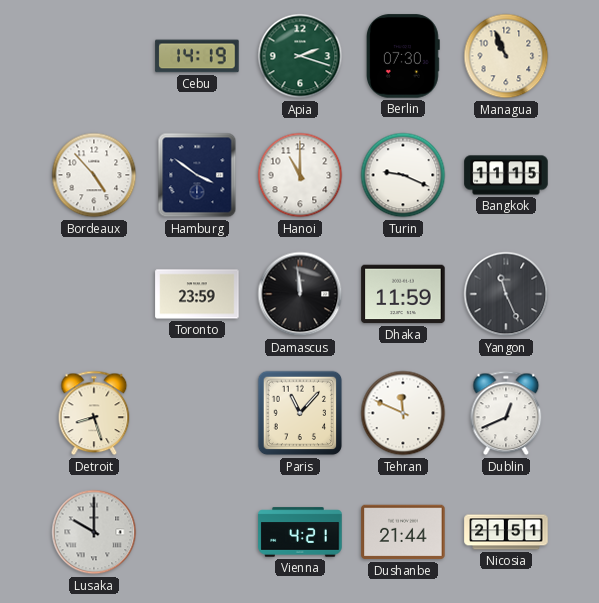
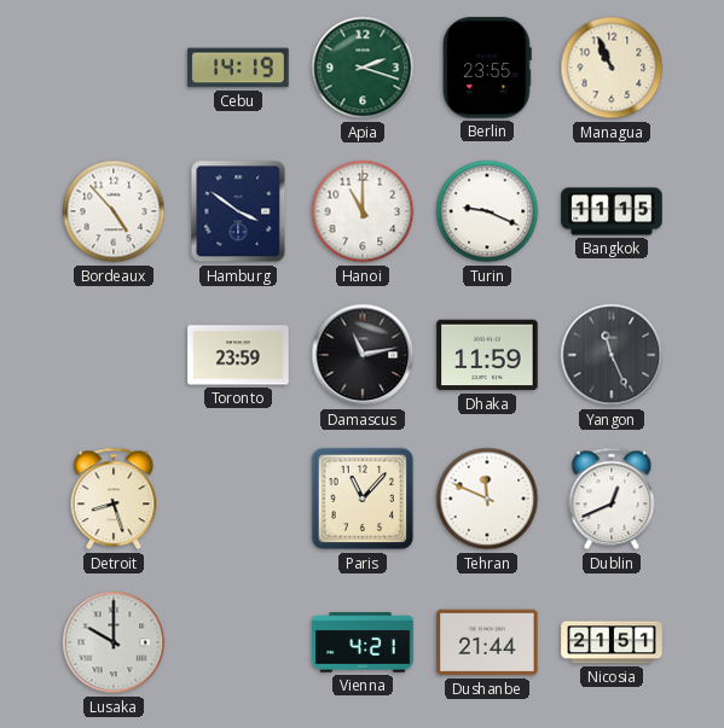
Berlin: 07:30 -> 23:55
Damascus: 11:59 -> 11:13
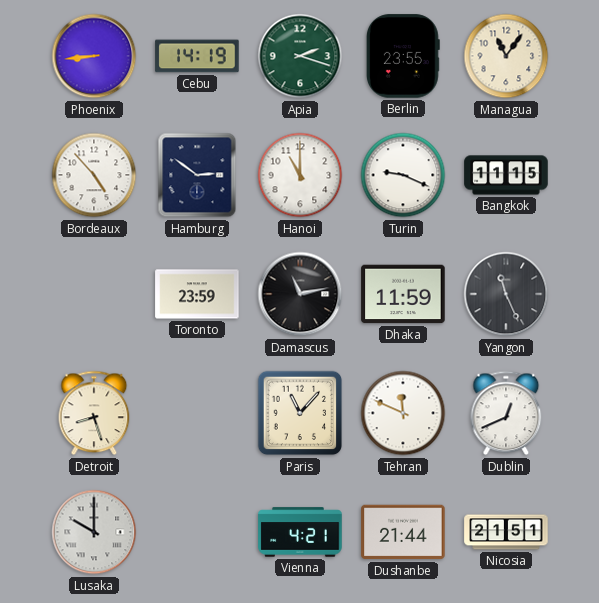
Phoenix: none -> 8:44
Managua: 10:56 -> 11:06
Hamburg: 3:51 -> 2:51
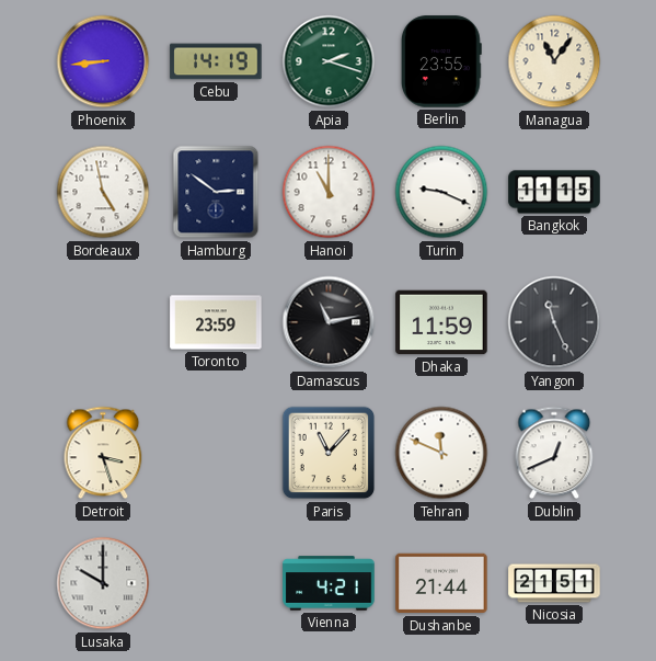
Bordeaux: 4:53 -> 4:58
Detroit: 8:27 -> 3:27
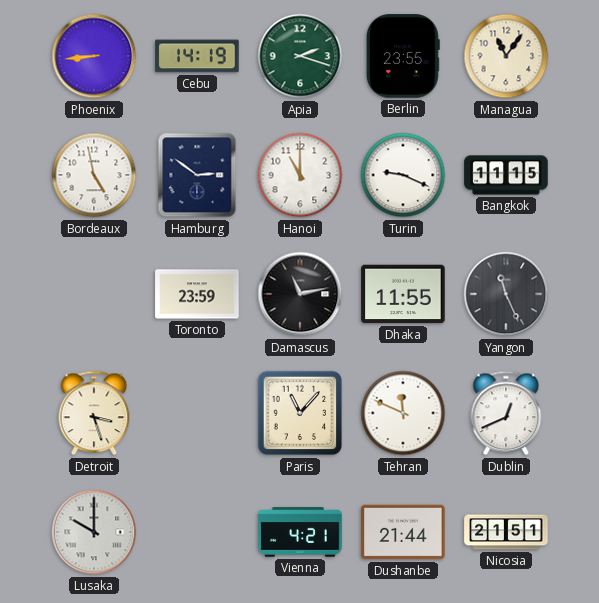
Dhaka: 11:59 -> 11:55
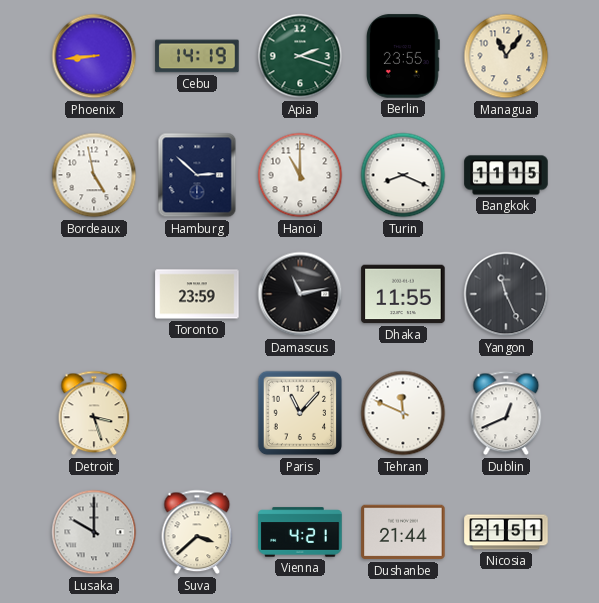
Hamburg: 2:51 -> 2:52
Turin: 9:19 -> 8:19
Suva: none -> 3:38
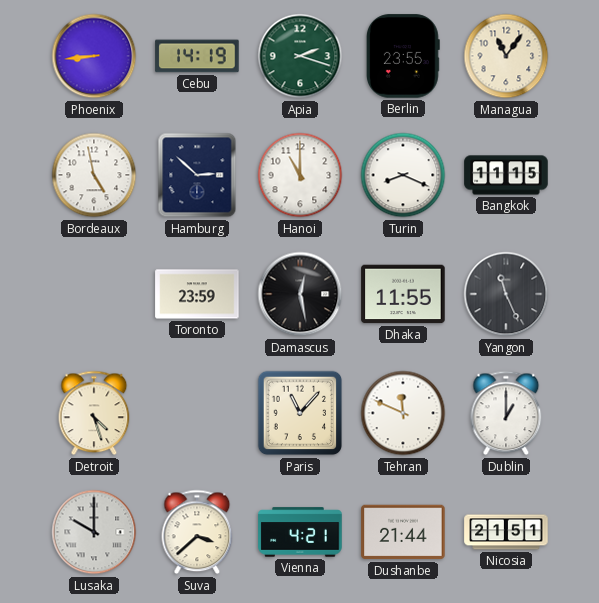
Damascus: 11:13 -> 12:28
Detroit: 3:27 -> 4:27
Dublin: 12:41 -> 1:00
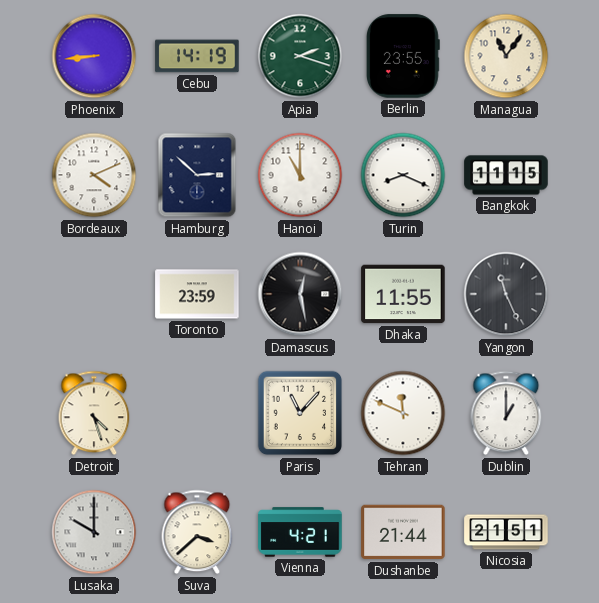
Bordeaux: 4:58 -> 4:11
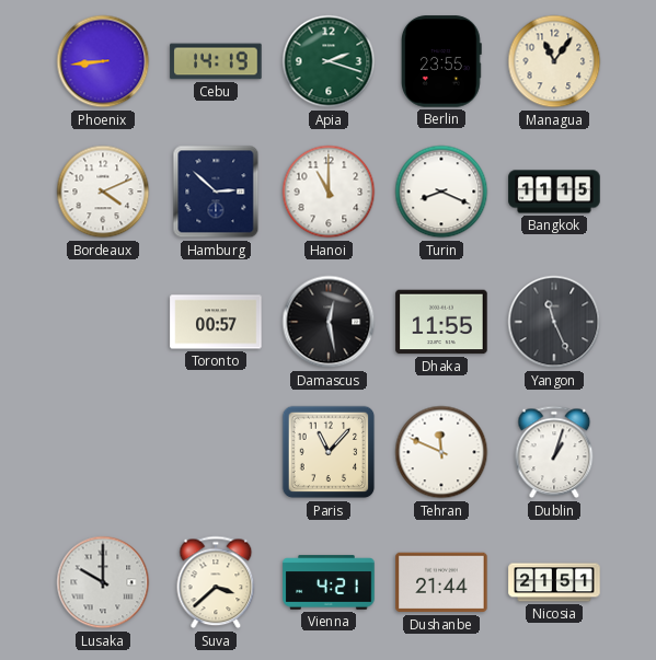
Toronto: 23:59 -> 00:57
Detroit: 4:27 -> none
Dublin: 1:00 -> 1:03
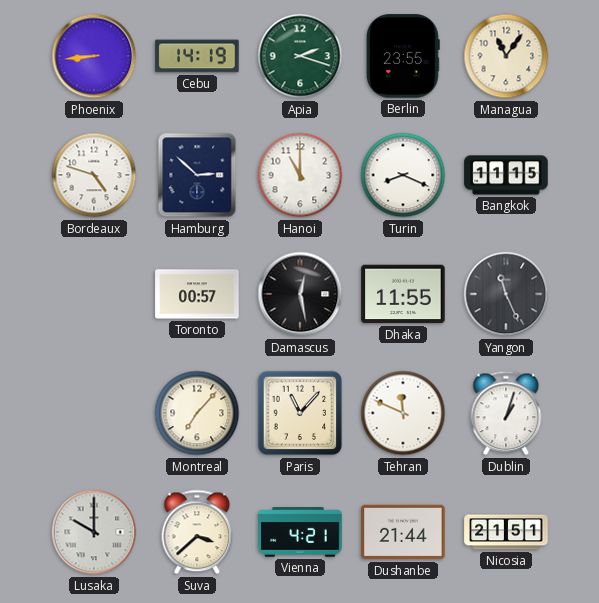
Bordeaux: 4:11 -> 4:48
Montreal: none -> 7:07
